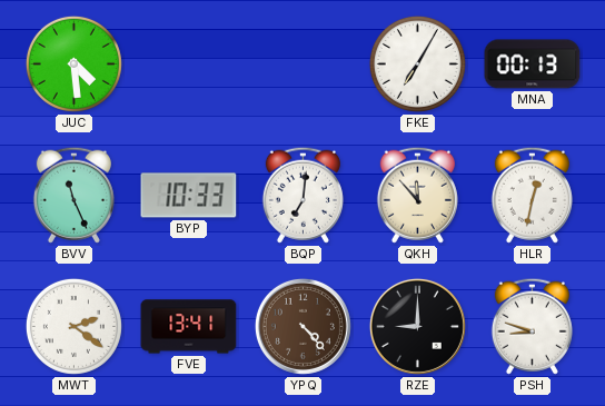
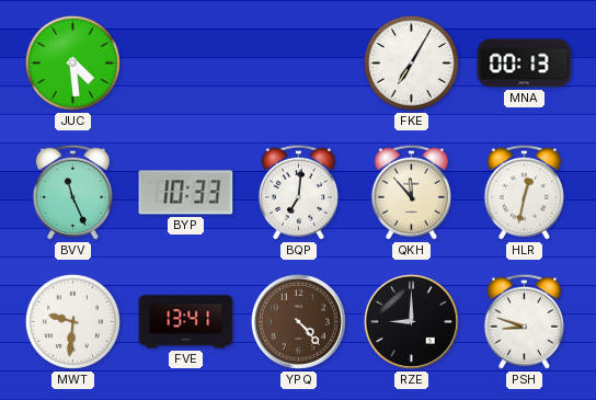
MWT: 2:21 -> 9:31
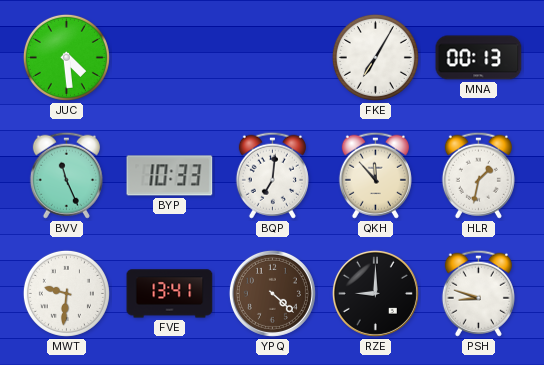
HLR: 12:32 -> 1:32
YPQ: 4:23 -> 4:22
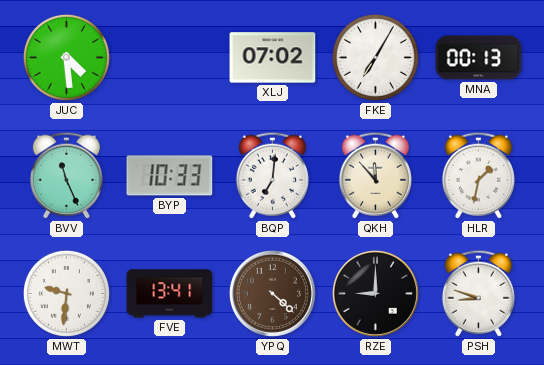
XLJ: none -> 07:02
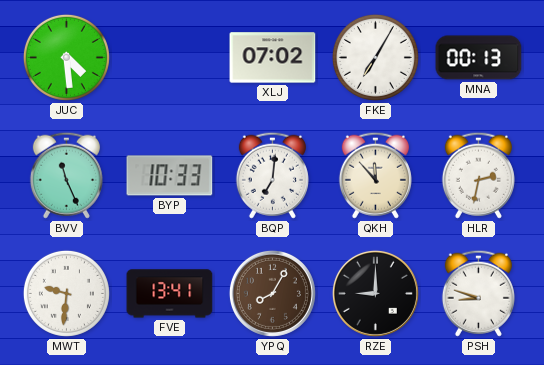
HLR: 1:32 -> 2:32
YPQ: 4:22 -> 8:05
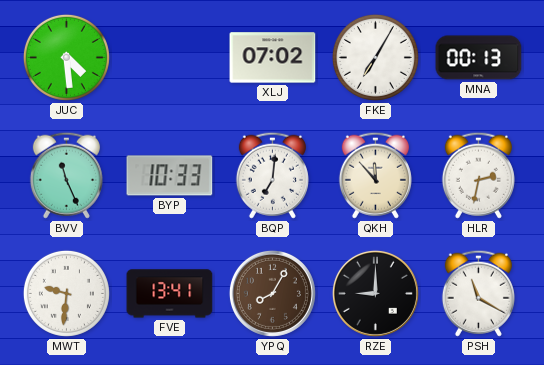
PSH: 8:48 -> 11:20
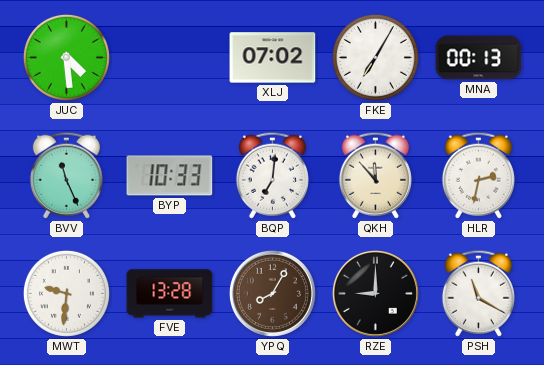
FVE: 13:41 -> 13:28
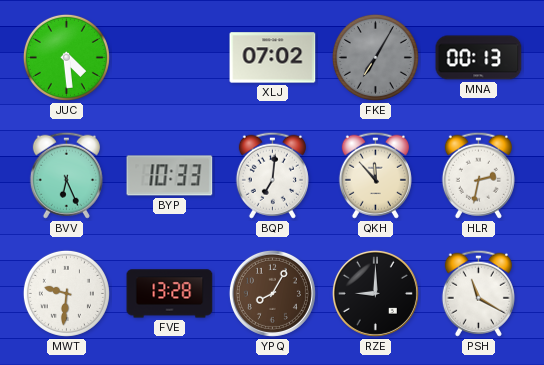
FKE dial: white -> grey
BVV: 11:26 -> 6:26
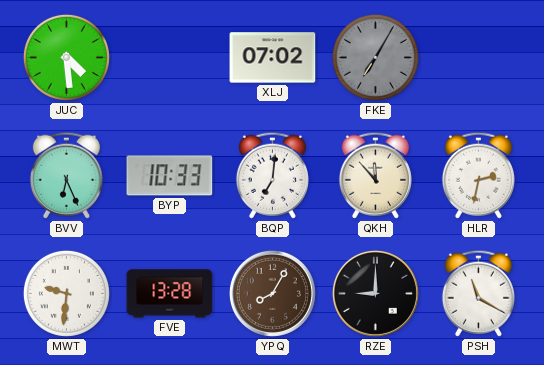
MNA: 00:13 -> none
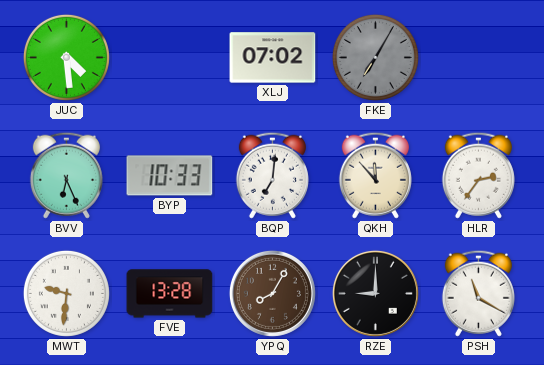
HLR: 2:32 -> 2:36
